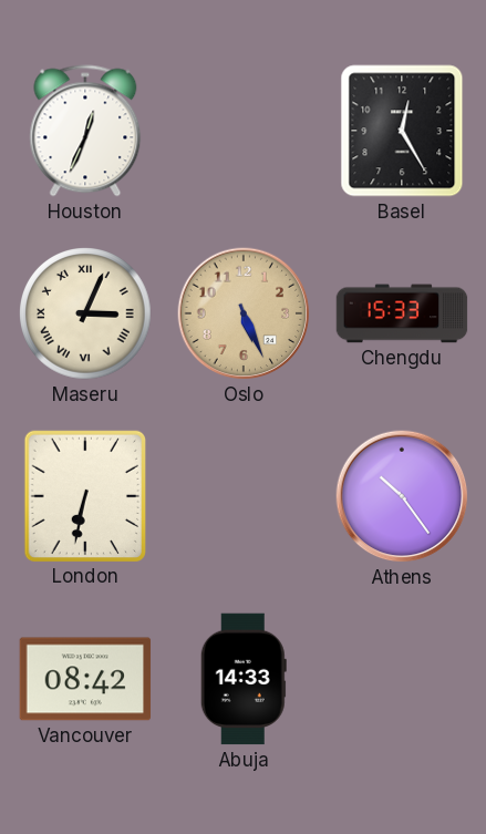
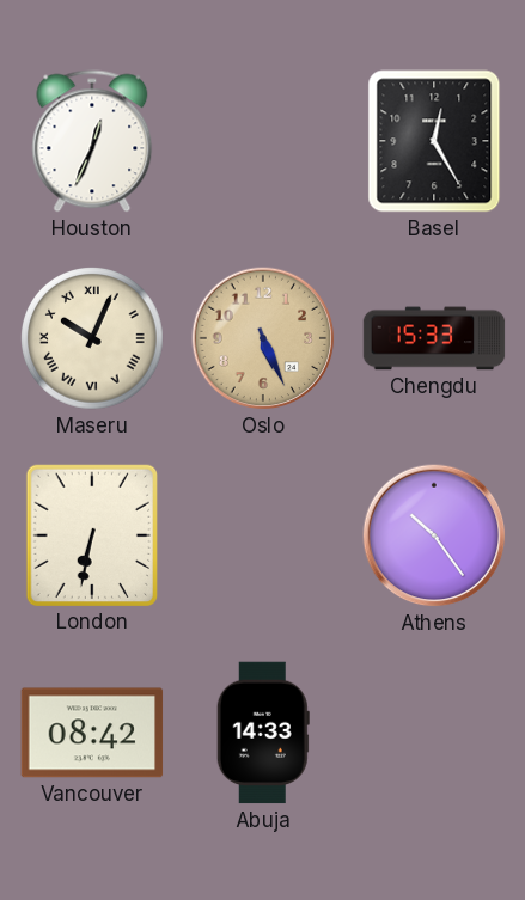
Maseru: 3:04 -> 10:04
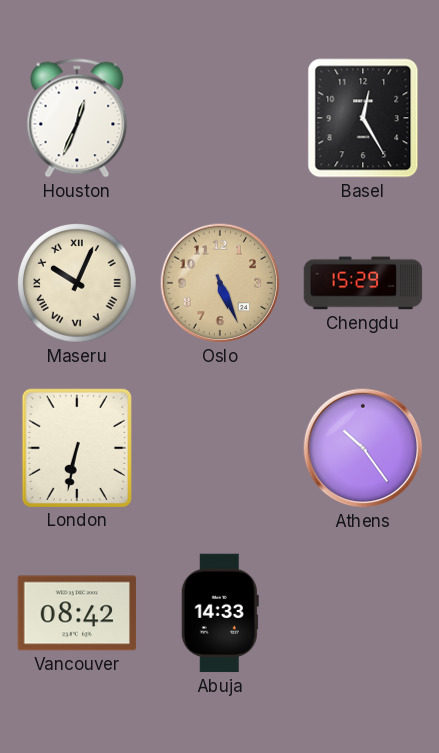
Chengdu: 15:33 -> 15:29
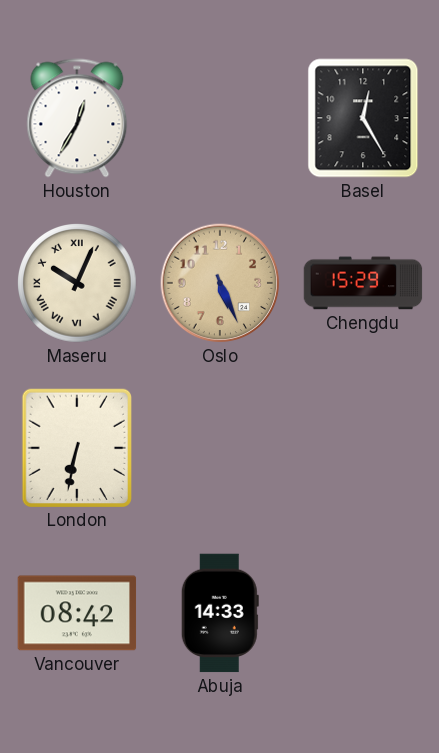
Houston: 12:34 -> 12:35
Athens: 10:24 -> none
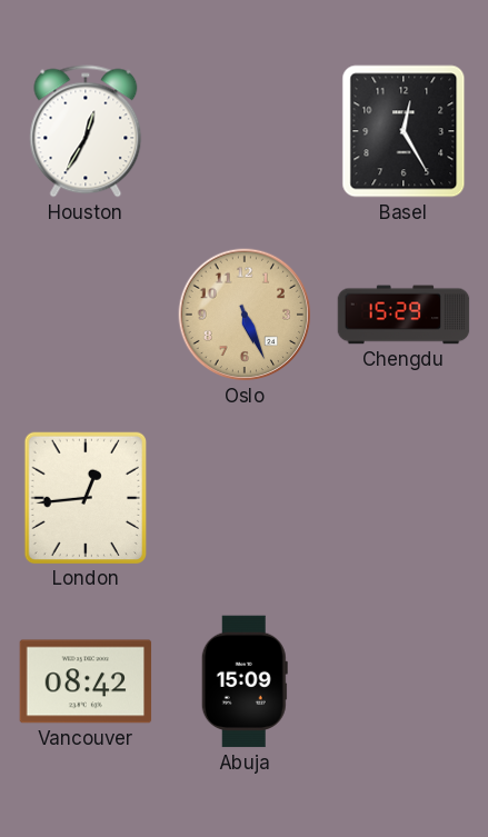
Maseru: 10:04 -> none
London: 6:32 -> 12:44
Abuja: 14:33 -> 15:09
